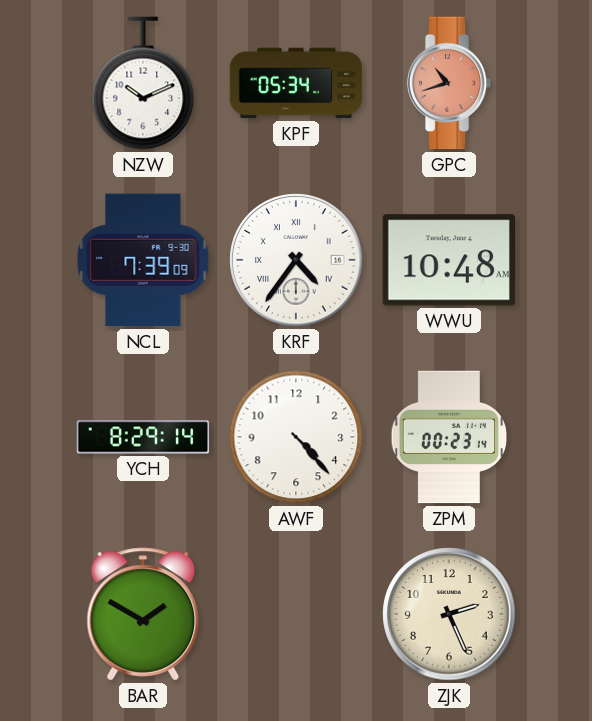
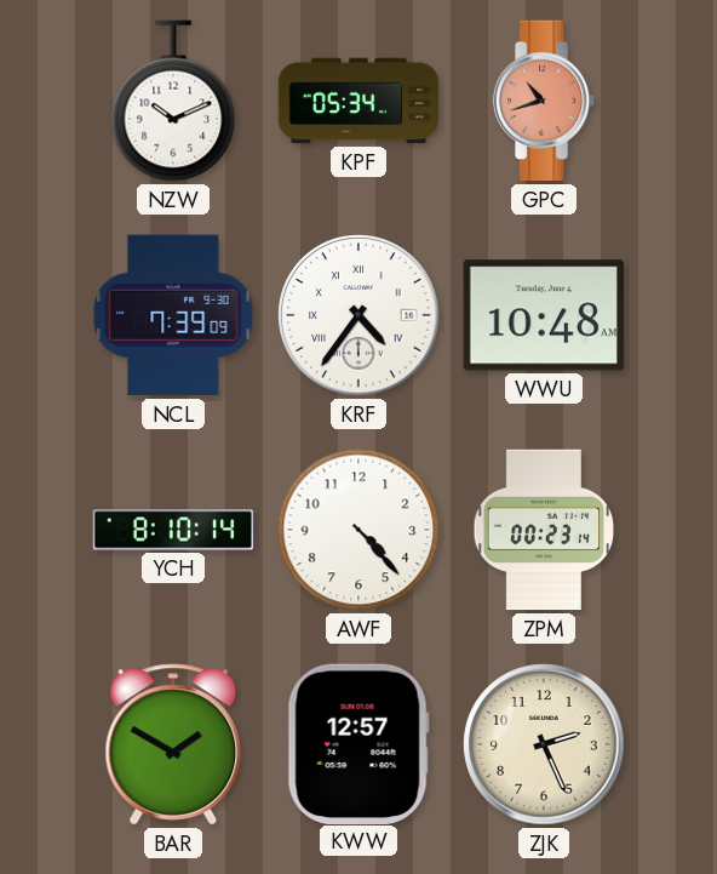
YCH: 8:29 -> 8:10
KWW: none -> 12:57
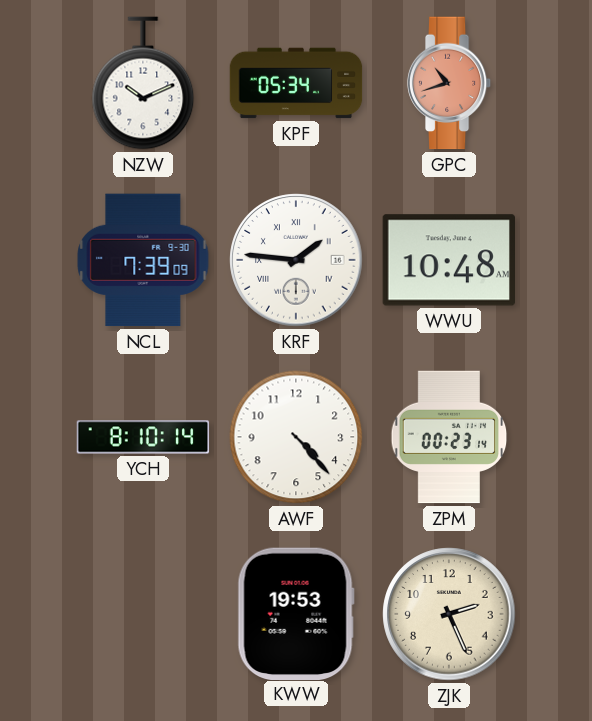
KRF: 4:36 -> 1:46
BAR: 1:50 -> none
KWW: 12:57 -> 19:53
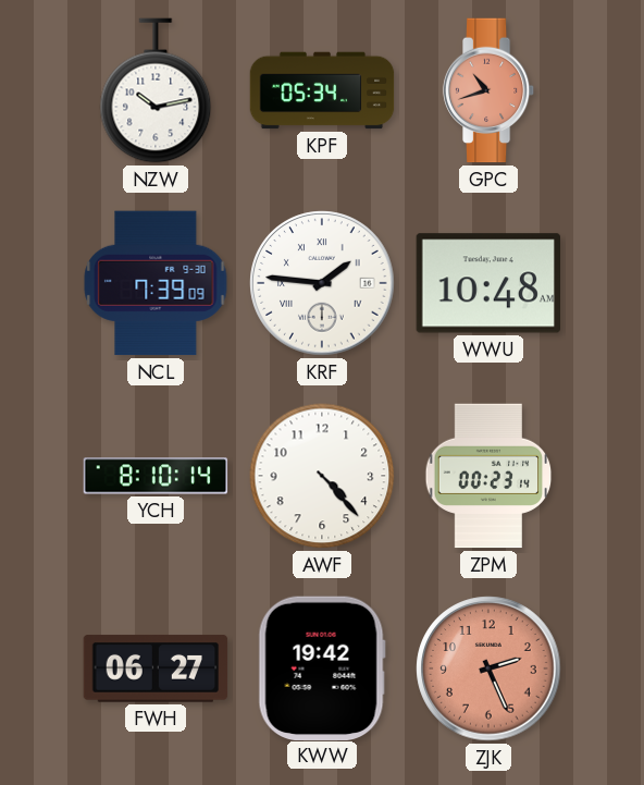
NZW: 10:11 -> 10:13
FWH: none -> 06:27
KWW: 19:53 -> 19:42
ZJK dial: cream -> salmon
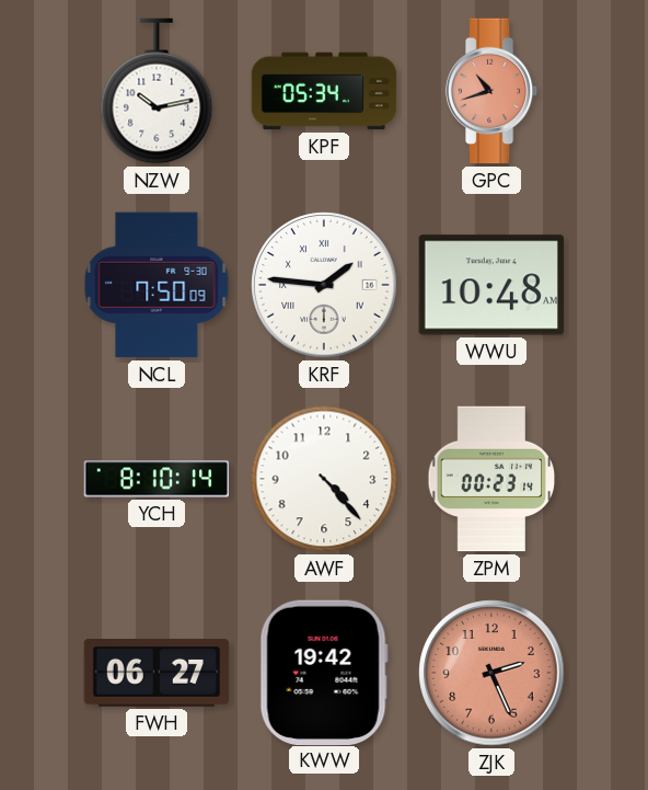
NCL: 7:39 -> 7:50
